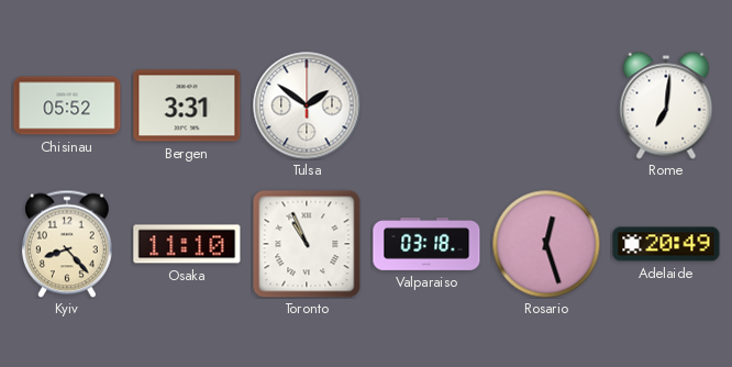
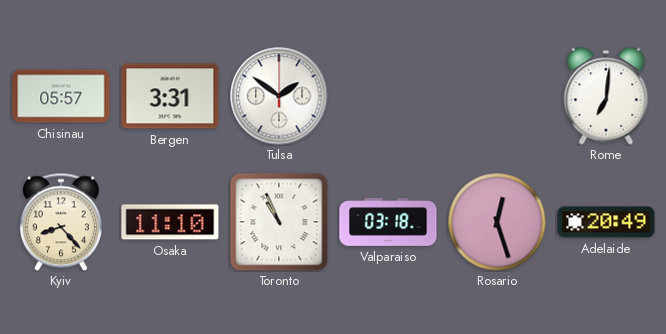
Chisinau: 05:52 -> 05:57
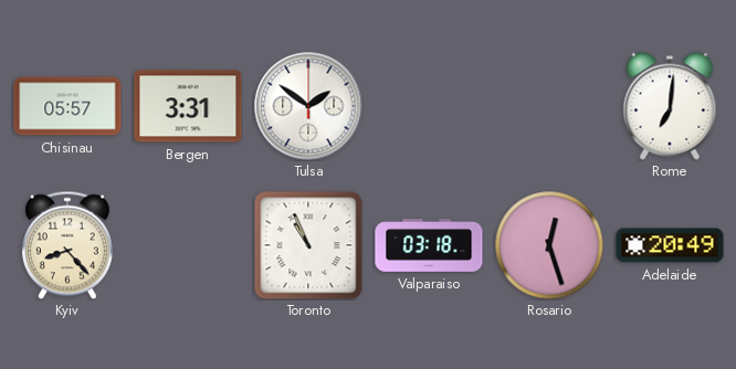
Osaka: 11:10 -> none
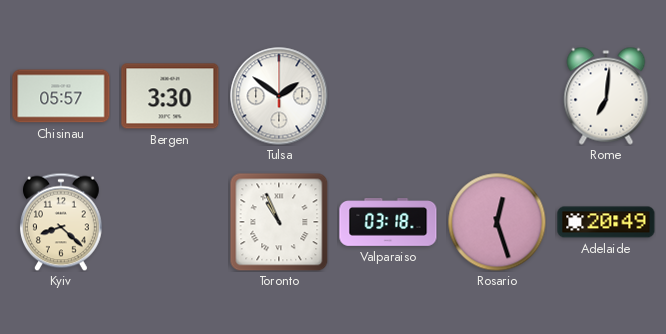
Bergen: 3:31 -> 3:30
Kyiv: 8:23 -> 8:22
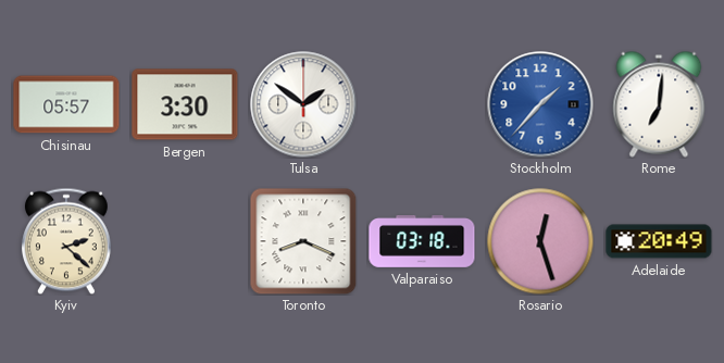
Stockholm: none -> 1:37
Kyiv: 8:22 -> 2:22
Toronto: 10:56 -> 8:19
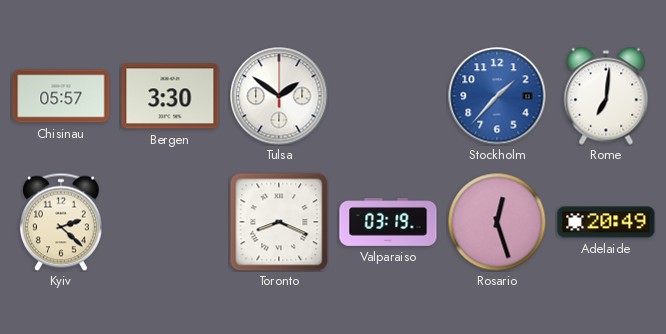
Valparaiso: 03:18 -> 03:19
